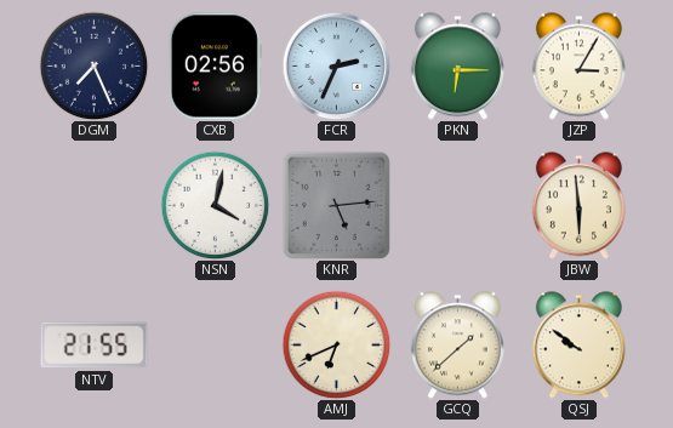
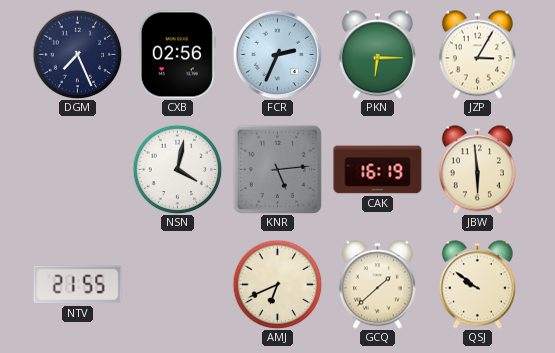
CAK: none -> 16:19
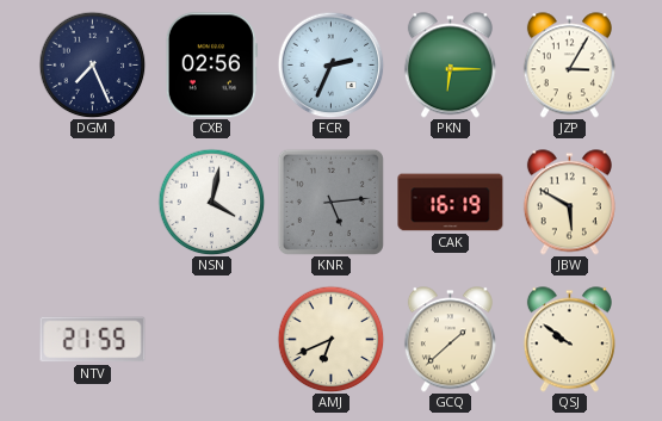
JBW: 5:59 -> 5:50
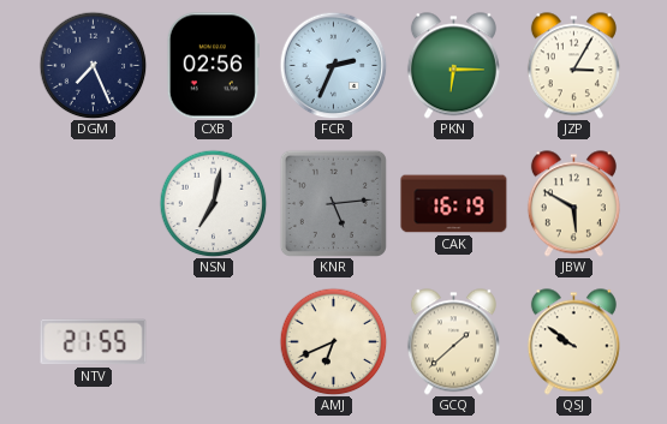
NSN: 4:02 -> 7:02
